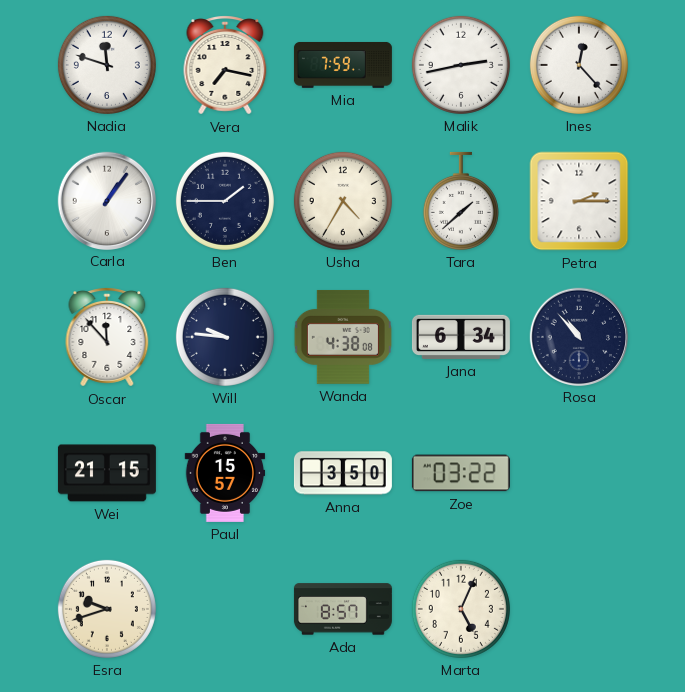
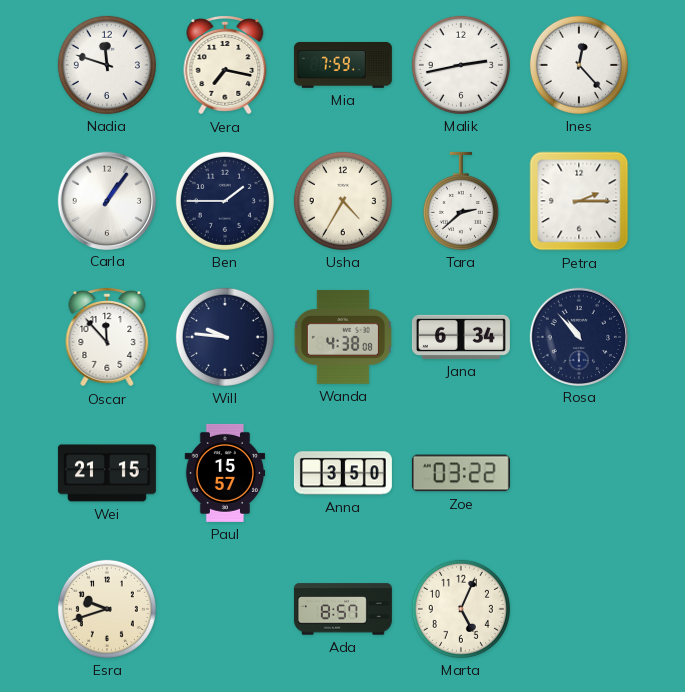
Tara: 1:38 -> 2:38
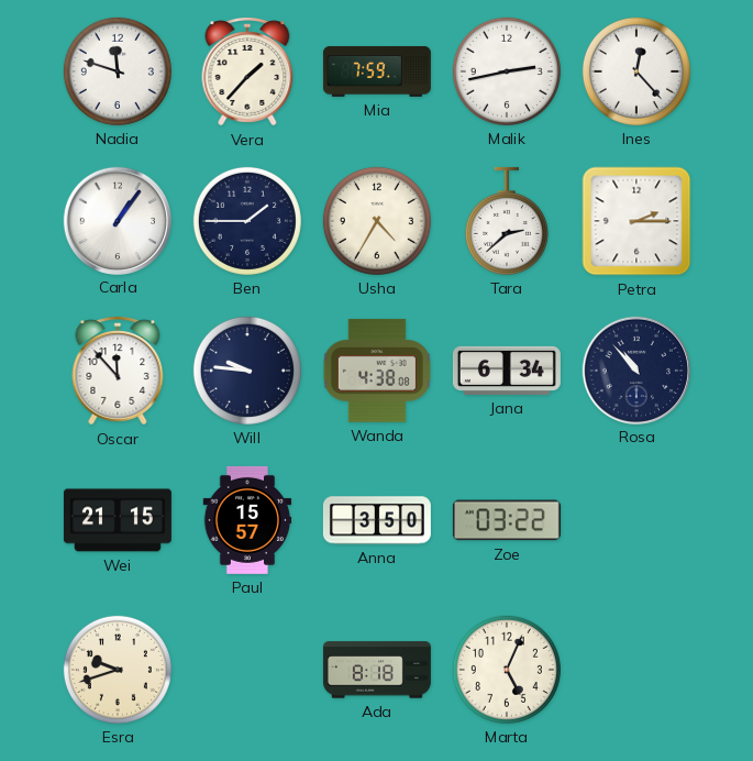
Vera: 7:17 -> 1:37
Ada: 8:57 -> 8:18
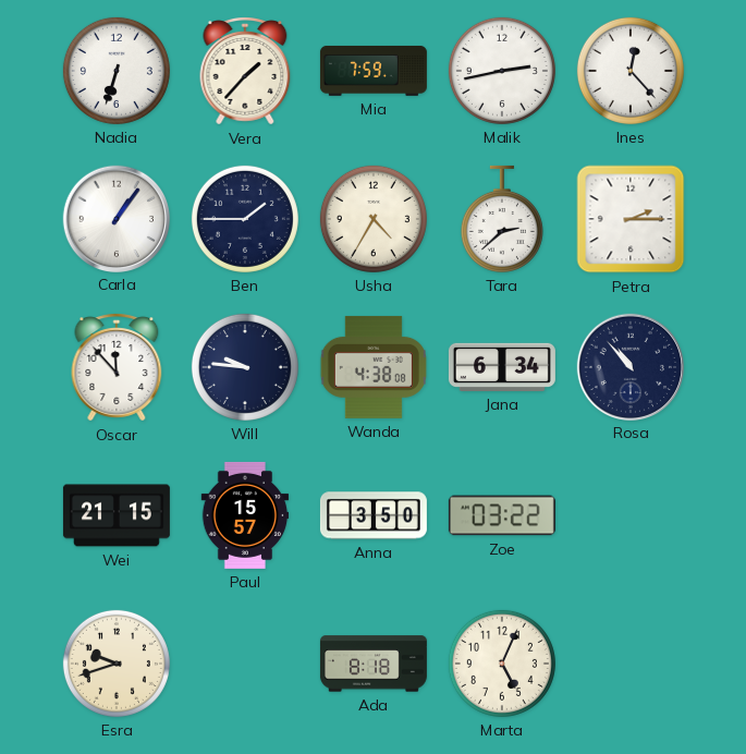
Nadia: 11:48 -> 6:33
